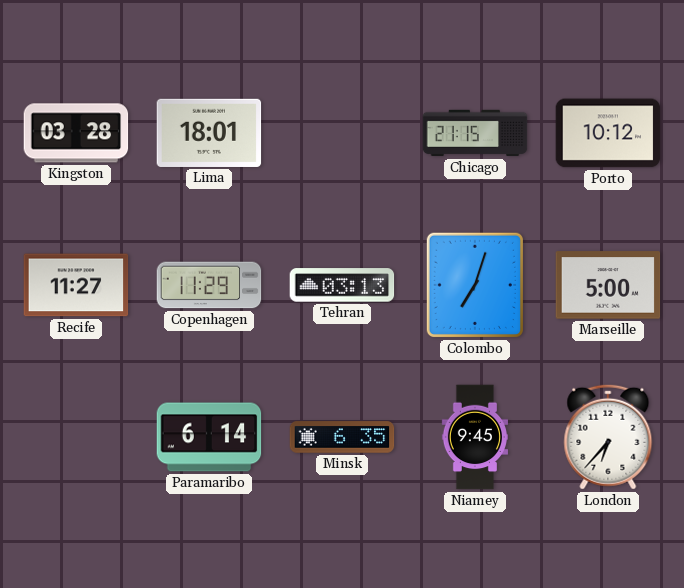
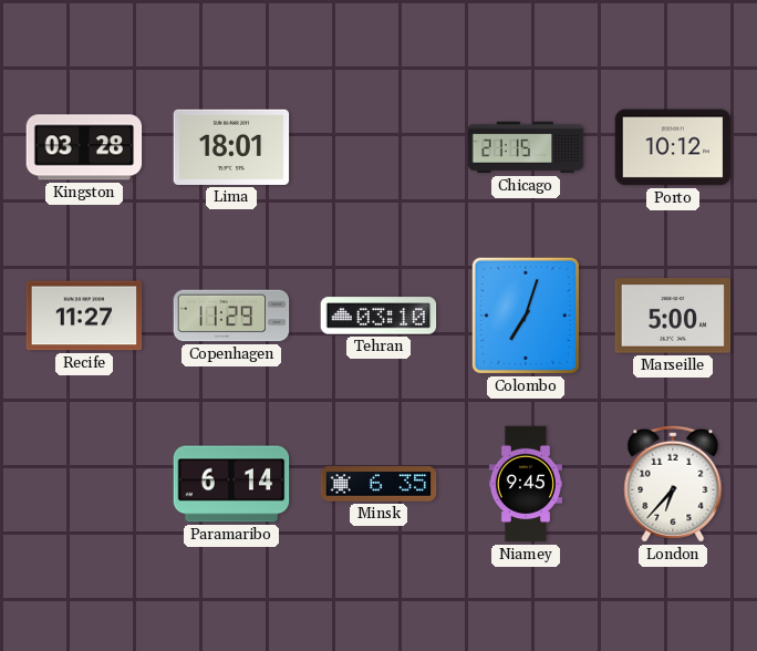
Tehran: 03:13 -> 03:10
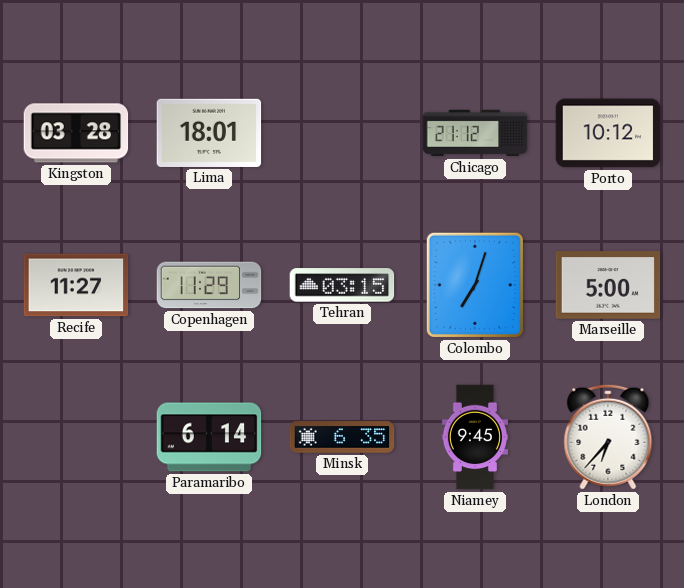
Chicago: 21:15 -> 21:12
Tehran: 03:10 -> 03:15
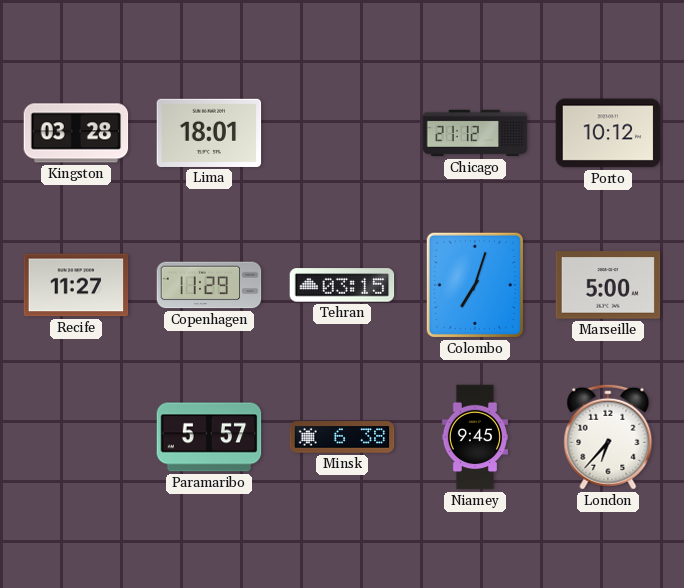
Paramaribo: 6:14 -> 5:57
Minsk: 6:35 -> 6:38
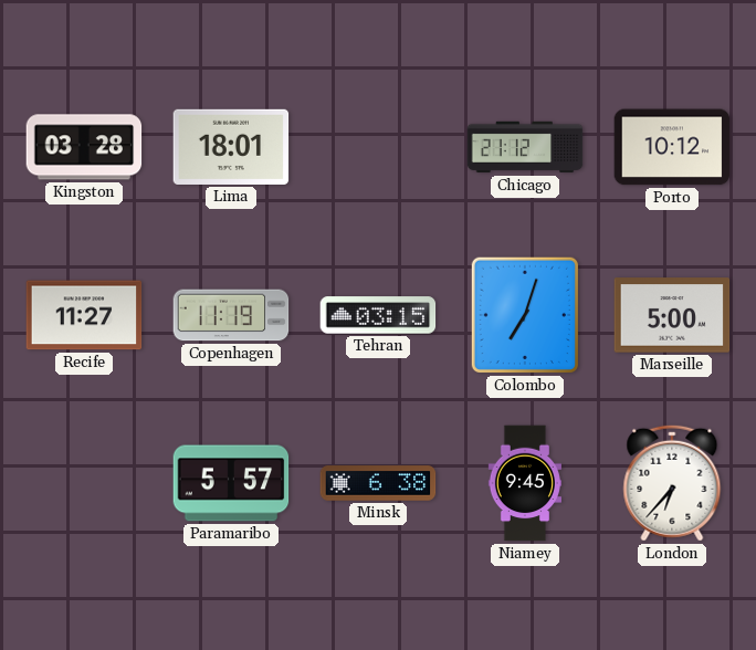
Copenhagen: 11:29 -> 11:19
